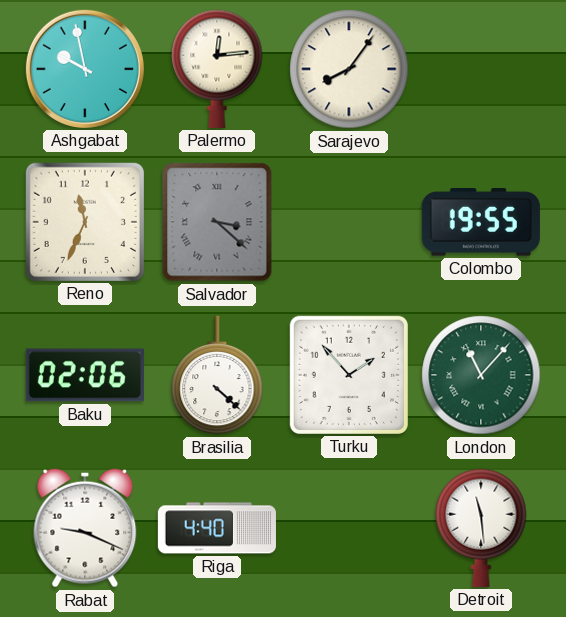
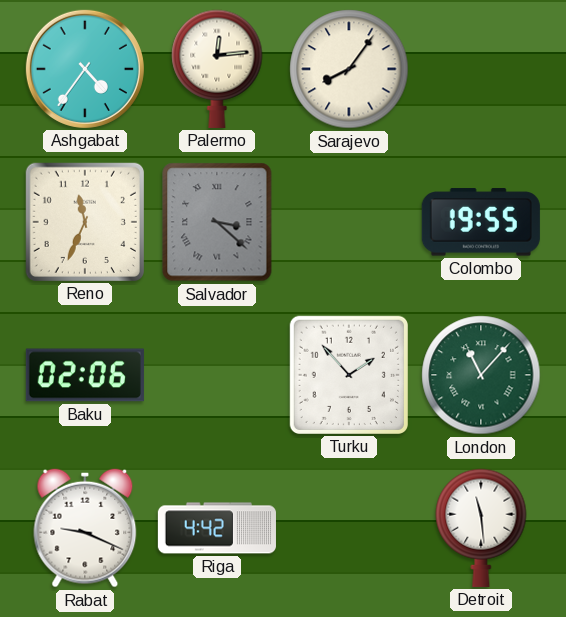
Ashgabat: 9:58 -> 4:36
Brasilia: 4:22 -> none
Riga: 4:40 -> 4:42
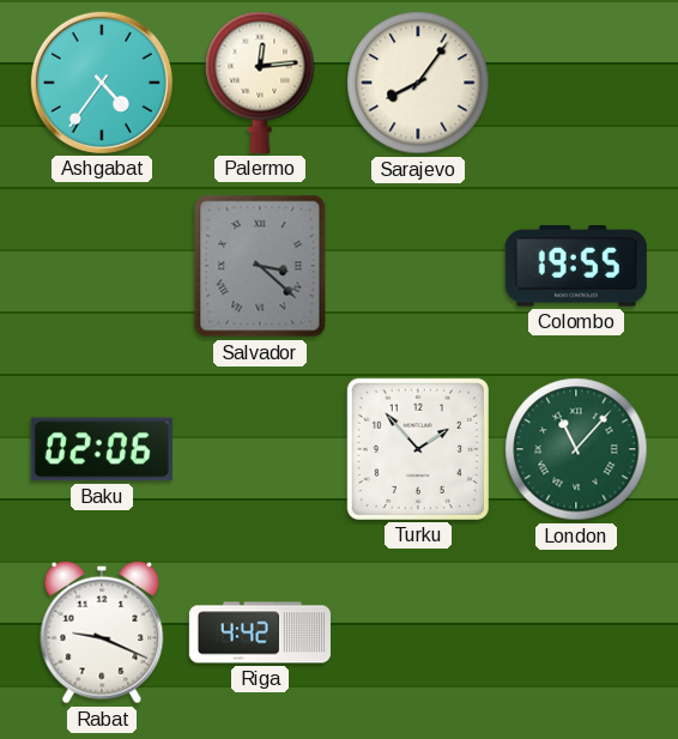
Reno: 11:34 -> none
Detroit: 11:29 -> none
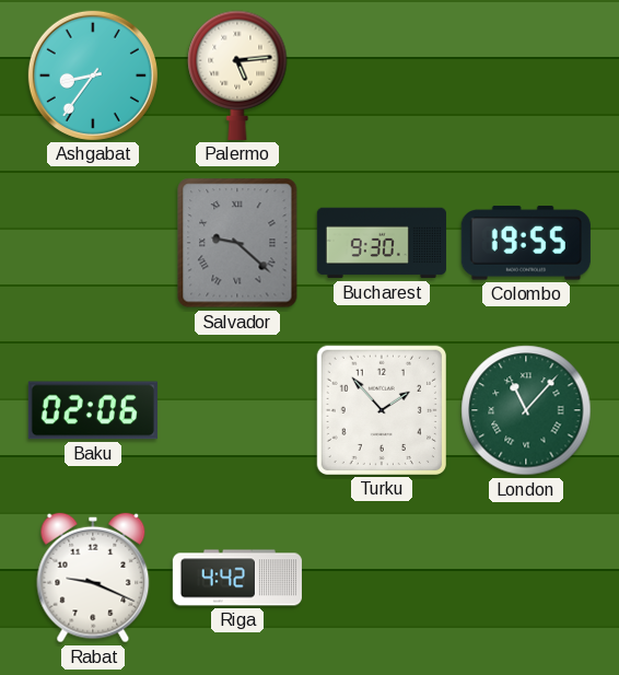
Ashgabat: 4:36 -> 8:36
Palermo: 12:14 -> 5:14
Sarajevo: 8:06 -> none
Salvador: 3:22 -> 9:22
Bucharest: none -> 9:30
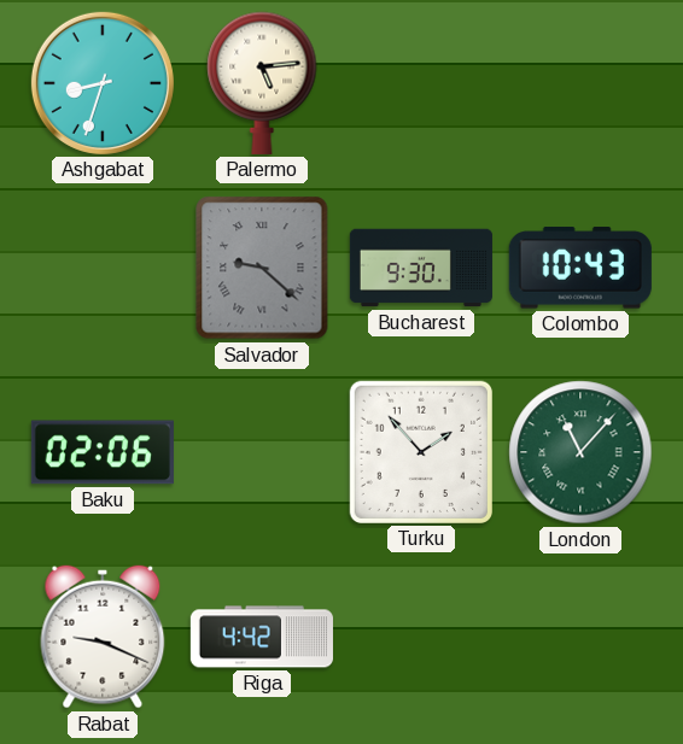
Ashgabat: 8:36 -> 8:33
Colombo: 19:55 -> 10:43
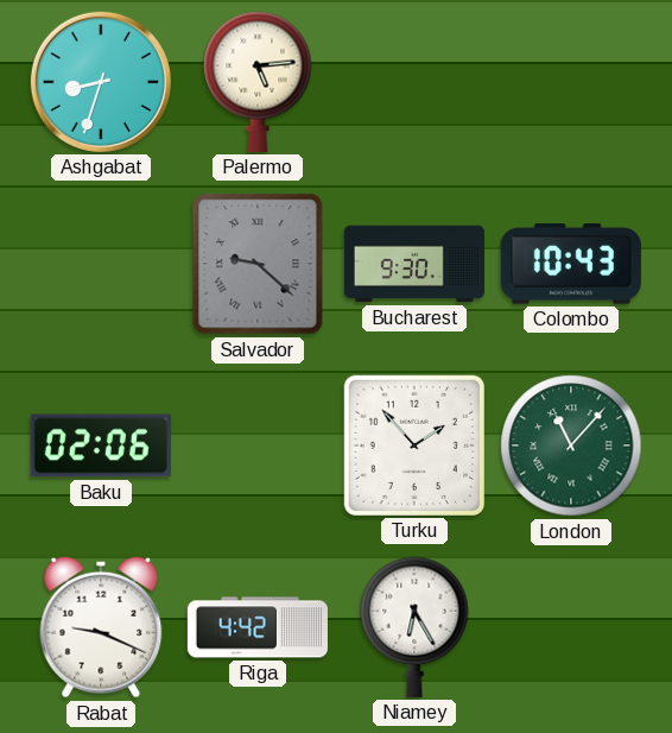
Niamey: none -> 6:25
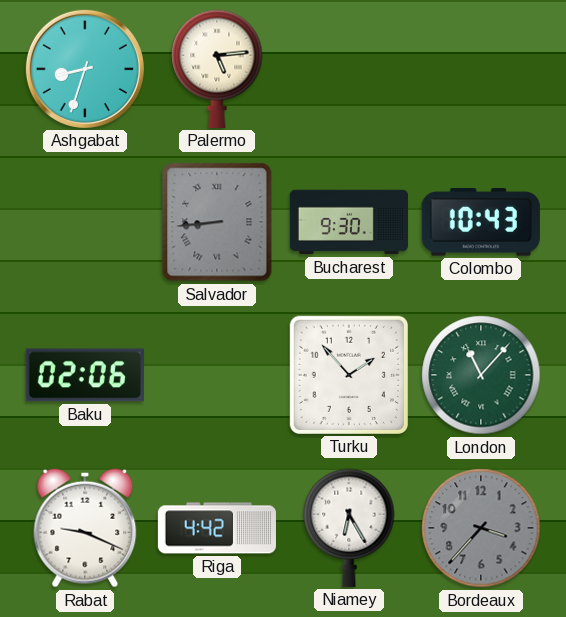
Salvador: 9:22 -> 8:44
Bordeaux: none -> 3:37
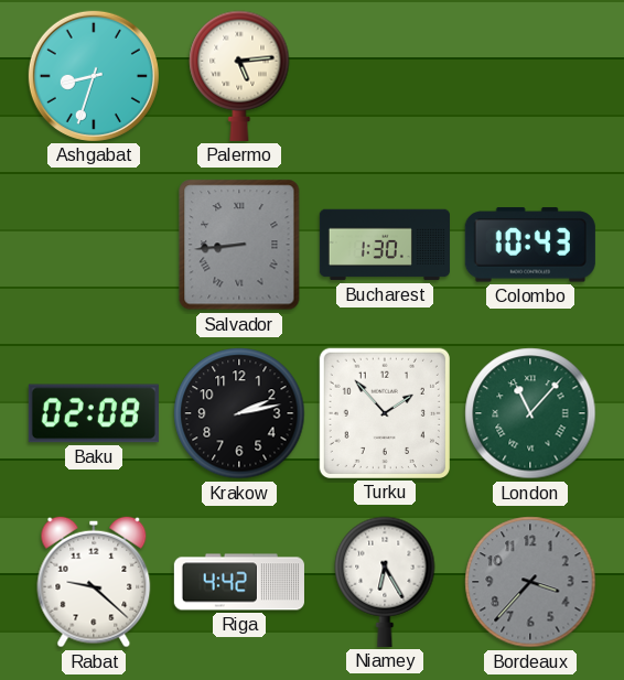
Bucharest: 9:30 -> 1:30
Baku: 02:06 -> 02:08
Krakow: none -> 2:13
Rabat: 9:19 -> 9:22
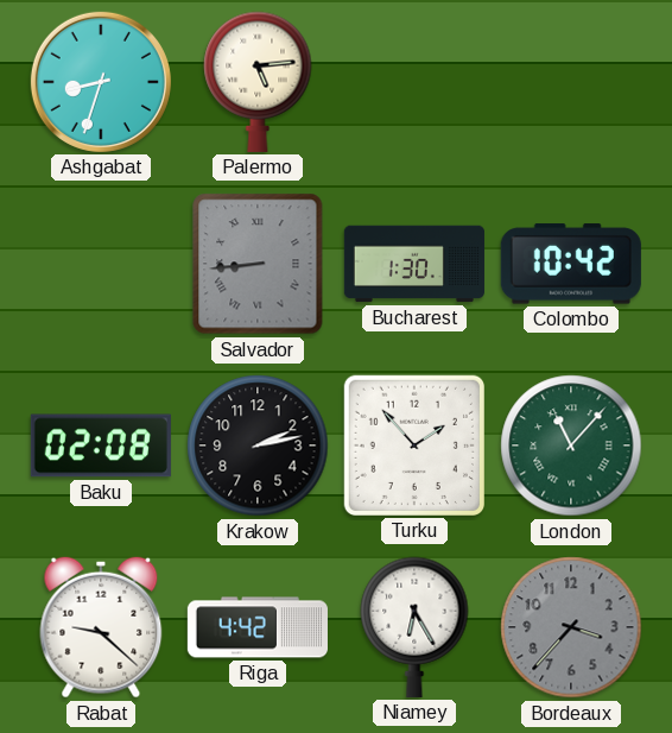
Colombo: 10:43 -> 10:42
